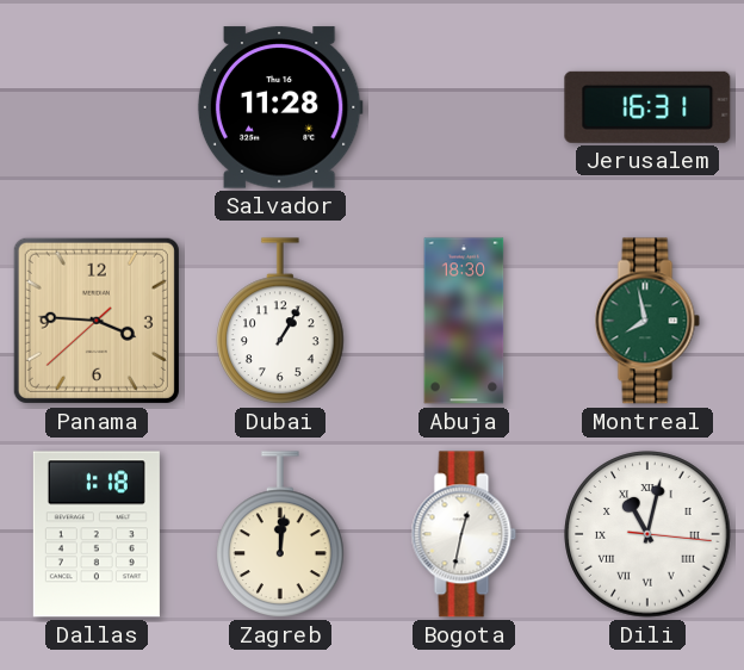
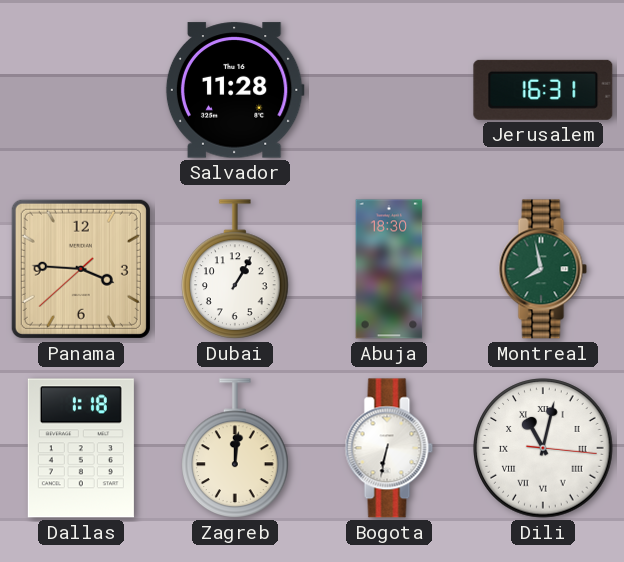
Bogota: 12:32 -> 6:32
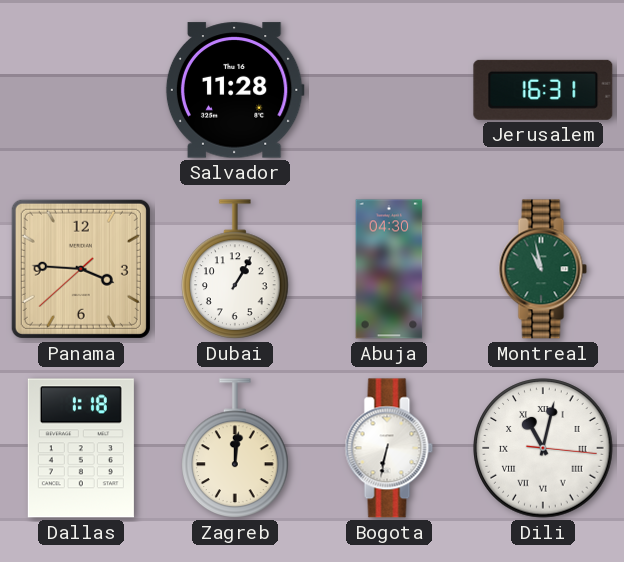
Abuja: 18:30 -> 04:30
Montreal: 7:58 -> 10:58
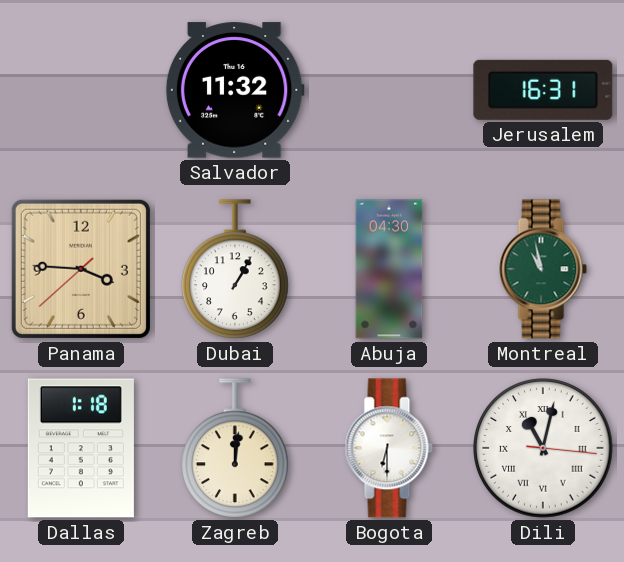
Salvador: 11:28 -> 11:32
Bogota: 6:32 -> 6:30
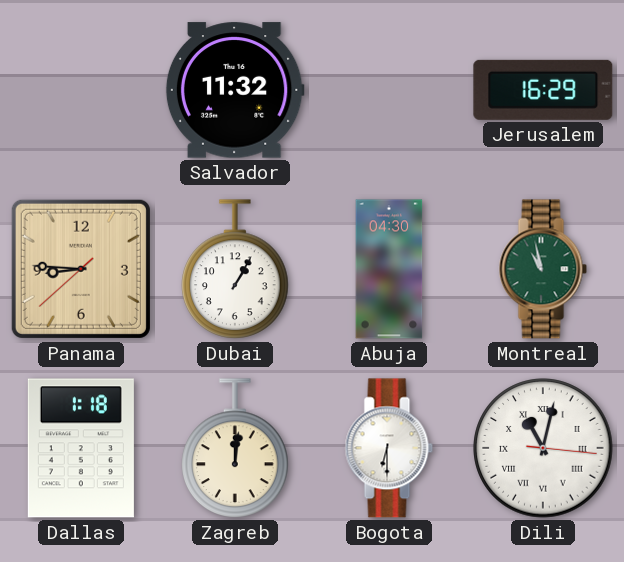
Jerusalem: 16:31 -> 16:29
Panama: 3:45 -> 8:45
